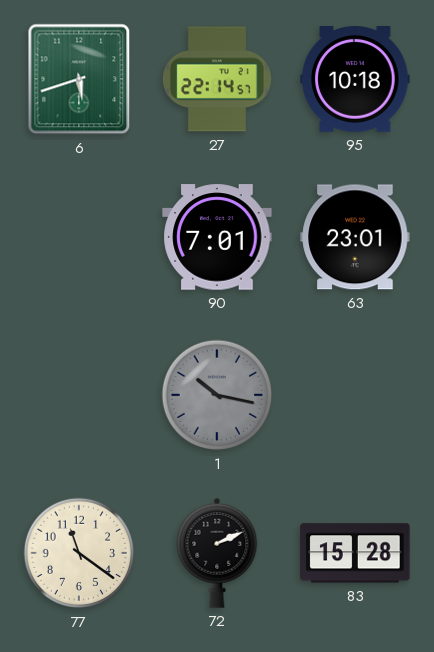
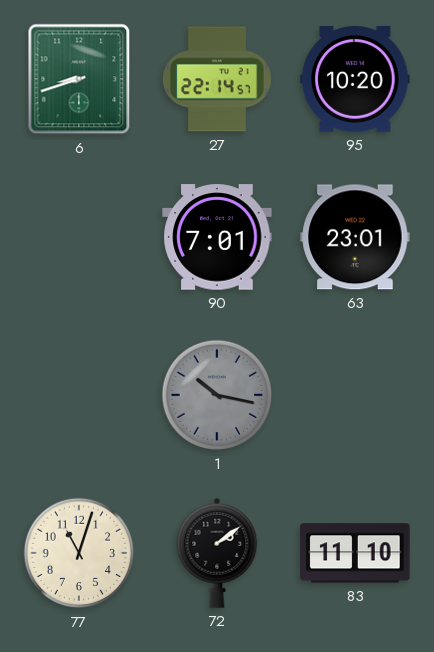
6: 5:42 -> 8:42
95: 10:18 -> 10:20
77: 11:21 -> 11:03
72: 2:11 -> 2:09
83: 15:28 -> 11:10
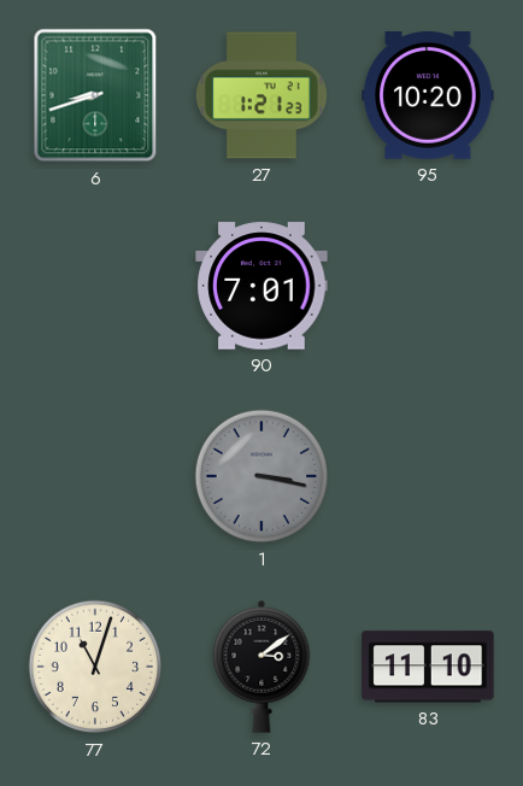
27: 22:14 -> 1:21
63: 23:01 -> none
1: 10:17 -> 3:17
72: 2:09 -> 3:09
